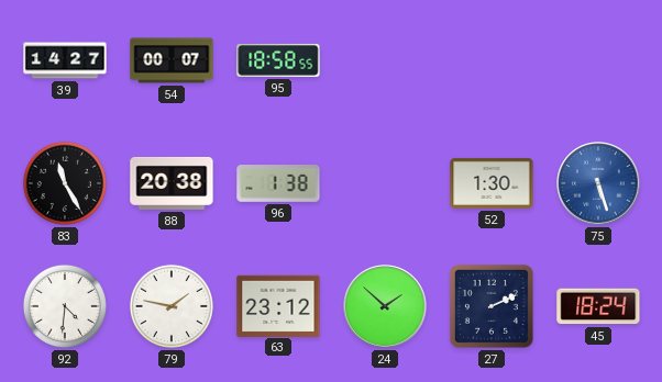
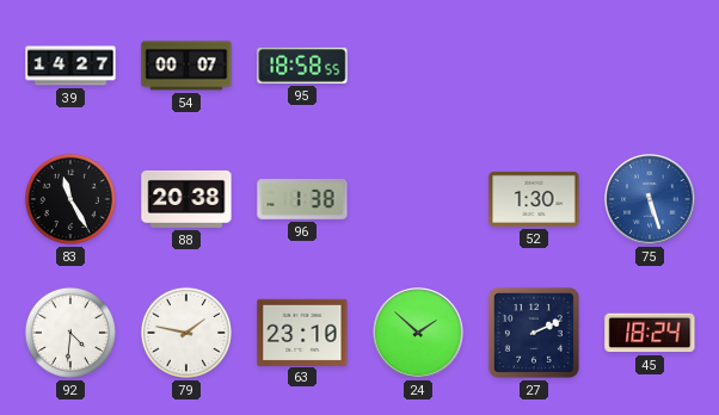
63: 23:12 -> 23:10
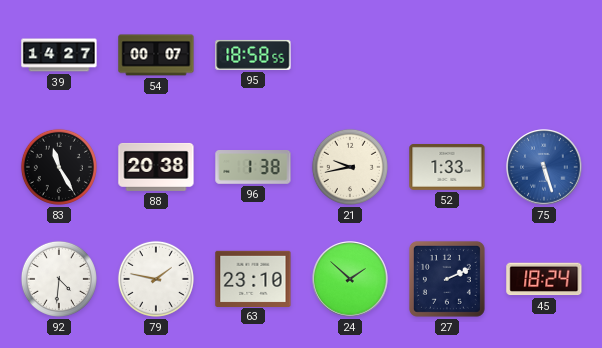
21: none -> 9:43
52: 1:30 -> 1:33
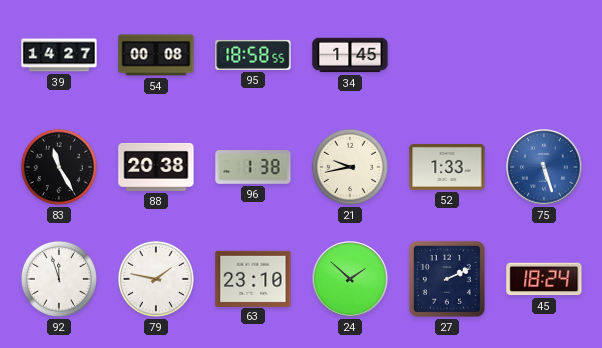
54: 00:07 -> 00:08
34: none -> 1:45
92: 4:31 -> 11:57
